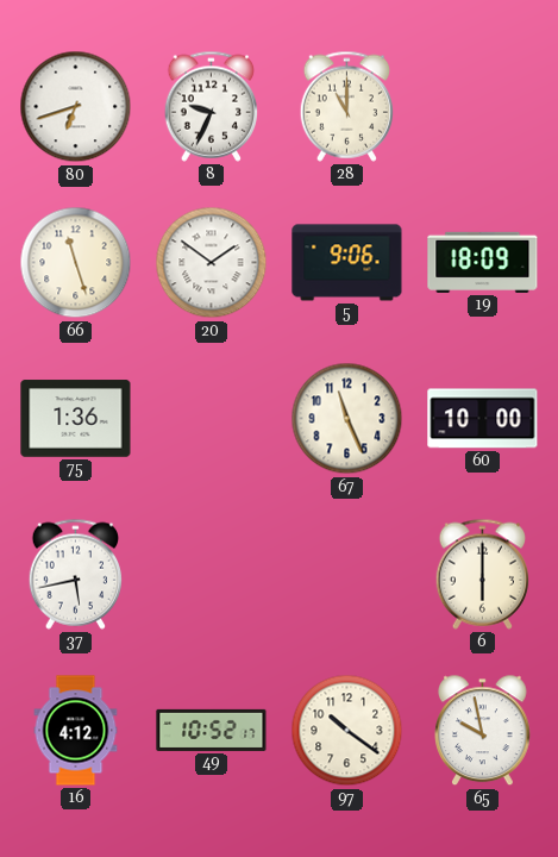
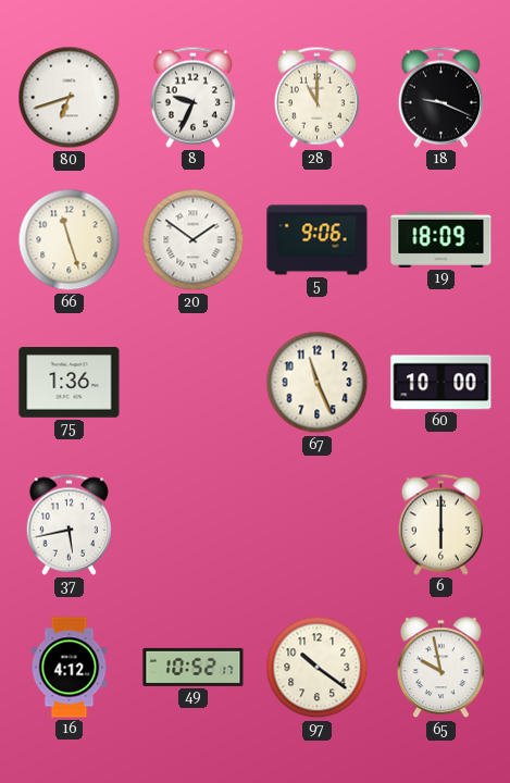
18: none -> 9:19
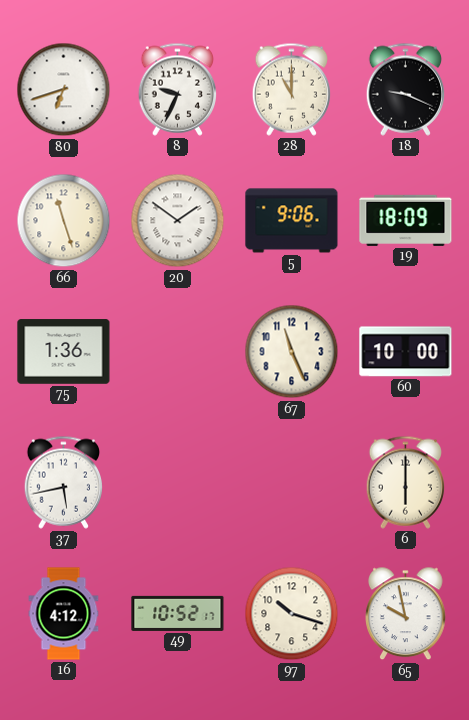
97: 10:21 -> 10:18
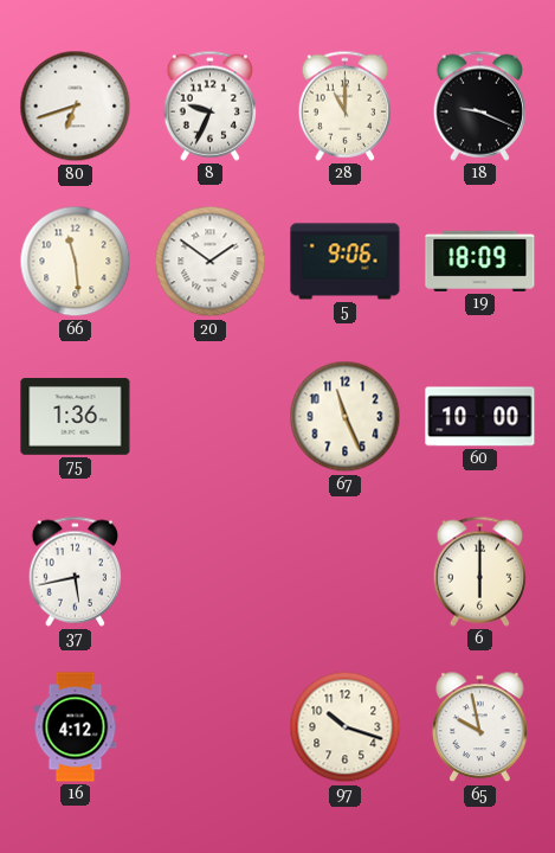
66: 11:27 -> 11:29
49: 10:52 -> none
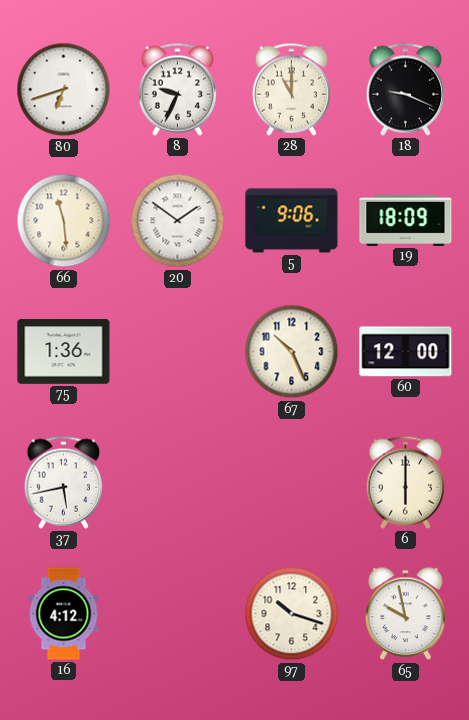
67: 11:26 -> 10:26
60: 10:00 -> 12:00
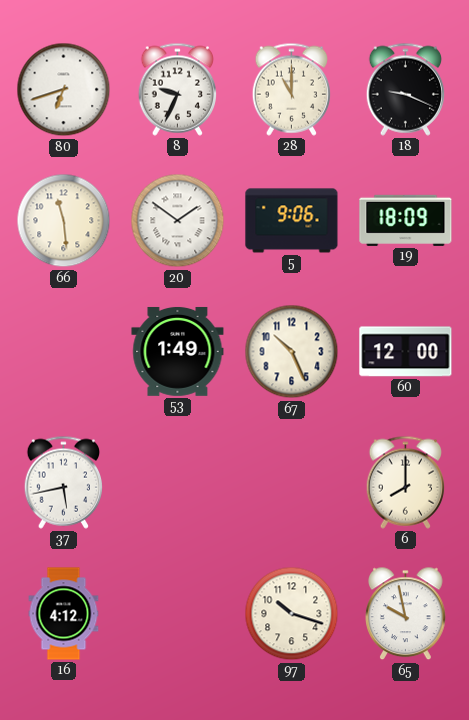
75: 1:36 -> none
53: none -> 1:49
6: 6:00 -> 8:00
